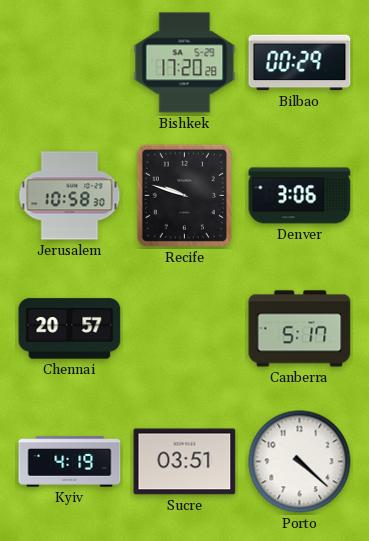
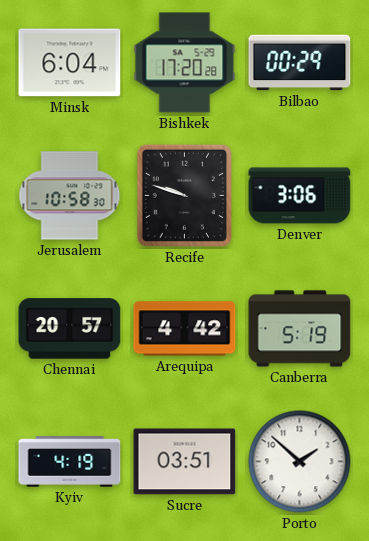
Minsk: none -> 6:04
Arequipa: none -> 4:42
Canberra: 5:17 -> 5:19
Porto: 4:22 -> 1:52
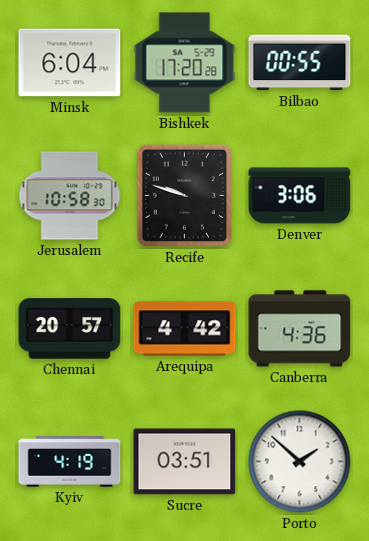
Bilbao: 00:29 -> 00:55
Canberra: 5:19 -> 4:36
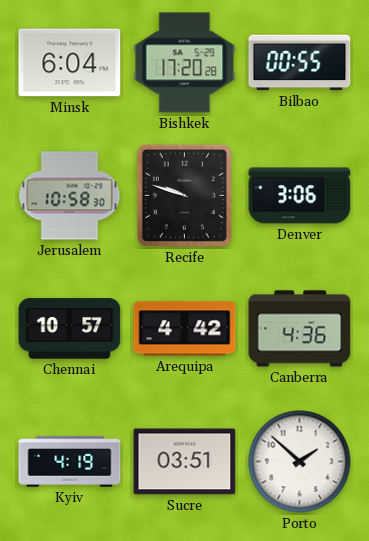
Chennai: 20:57 -> 10:57
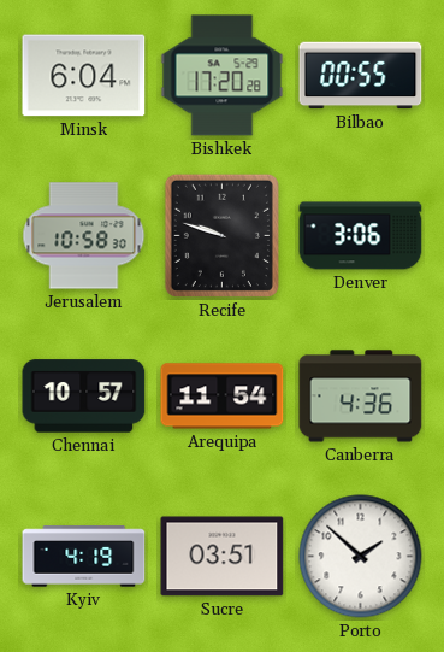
Arequipa: 4:42 -> 11:54
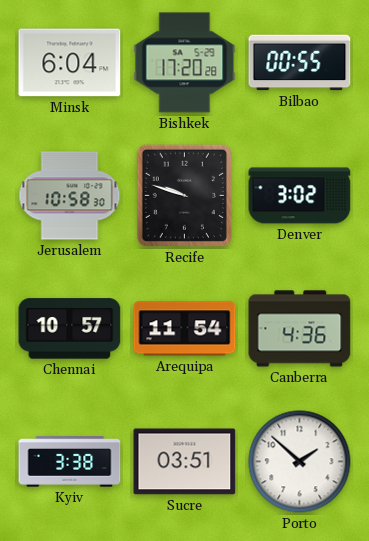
Denver: 3:06 -> 3:02
Kyiv: 4:19 -> 3:38
